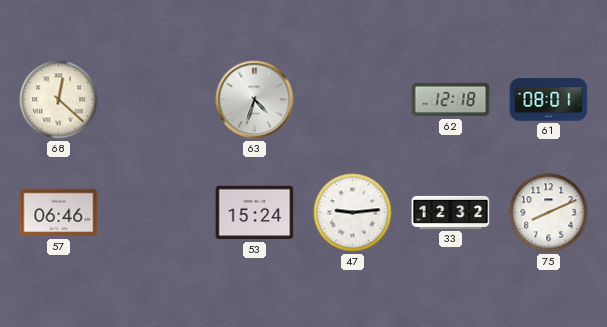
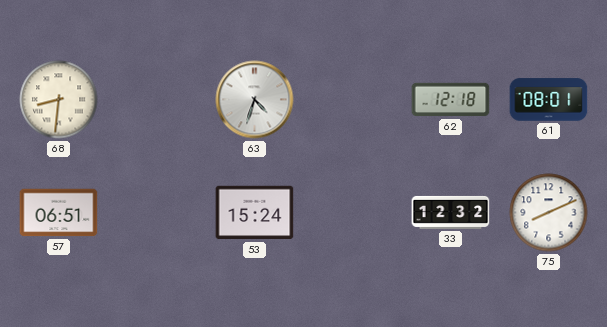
68: 12:22 -> 8:31
57: 06:46 -> 06:51
47: 9:14 -> none
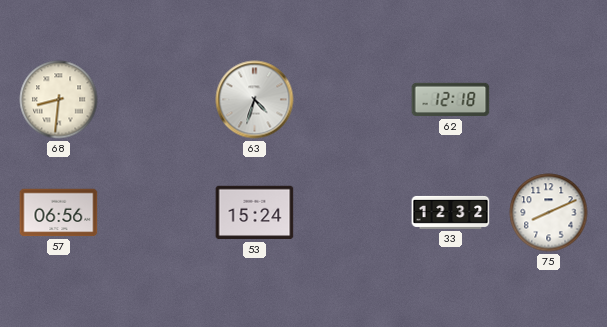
61: 08:01 -> none
57: 06:51 -> 06:56
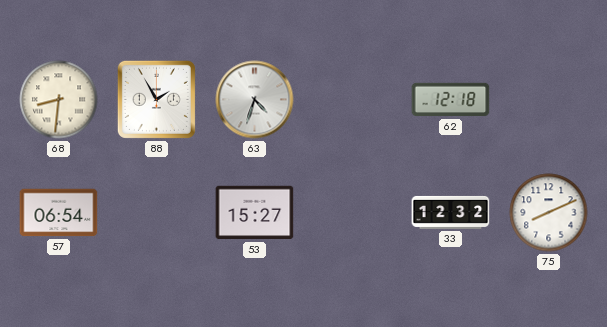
88: none -> 1:55
57: 06:56 -> 06:54
53: 15:24 -> 15:27
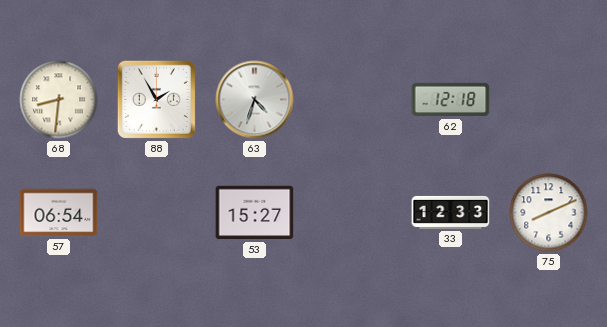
33: 12:32 -> 12:33
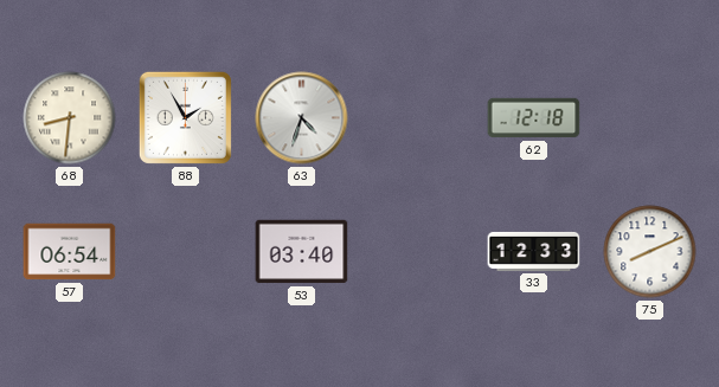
53: 15:27 -> 03:40
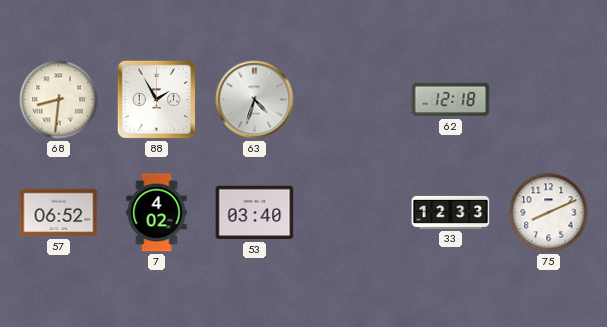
57: 06:54 -> 06:52
7: none -> 4:02
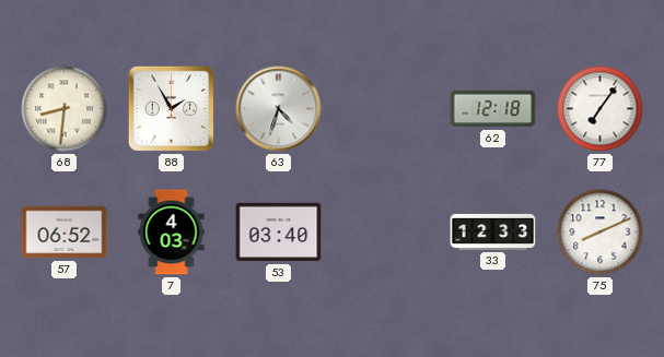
77: none -> 7:06
7: 4:02 -> 4:03
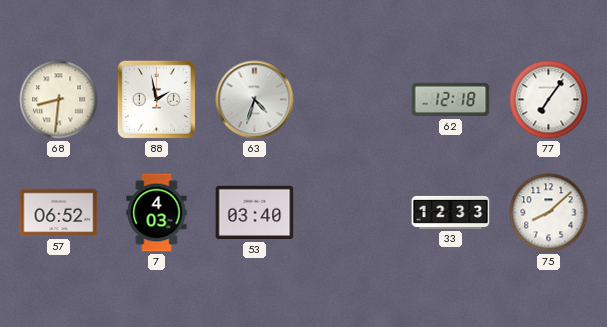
88: 1:55 -> 1:58
75: 8:11 -> 8:08
